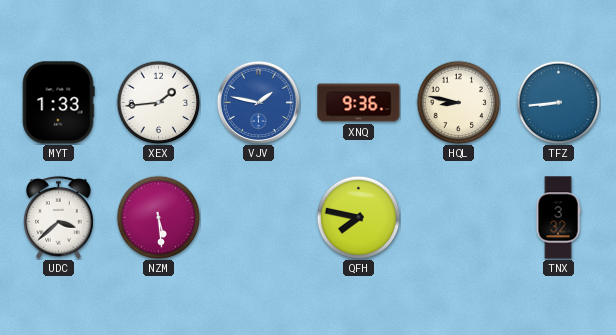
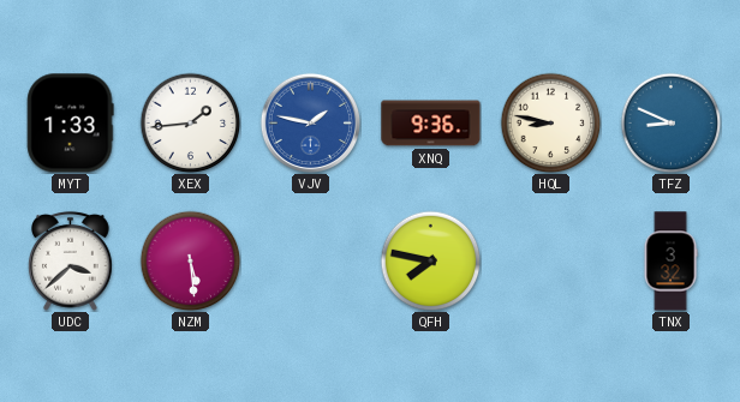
TFZ: 8:44 -> 8:49
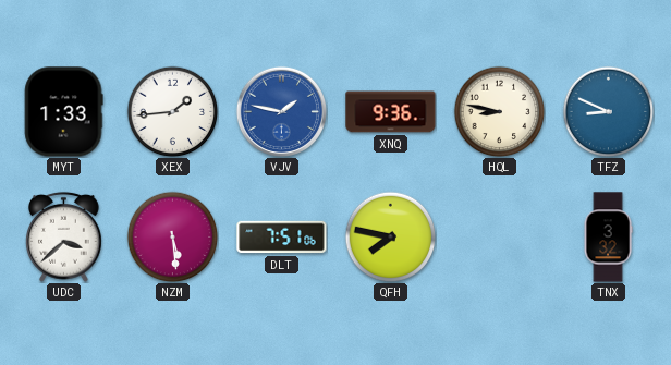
DLT: none -> 7:51
